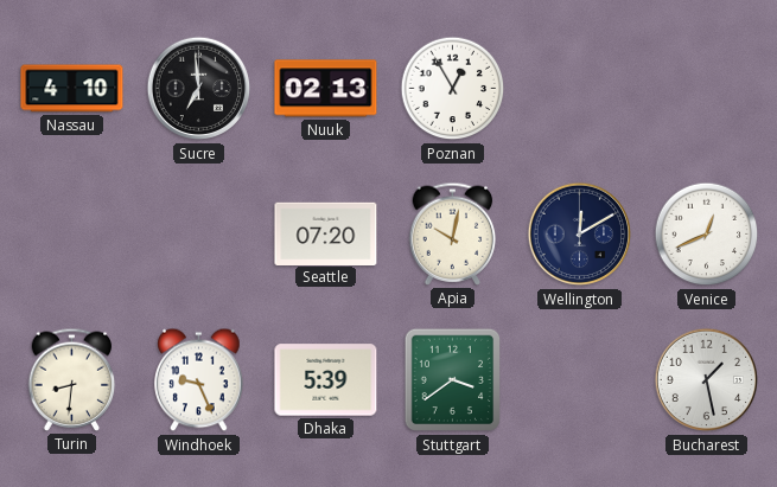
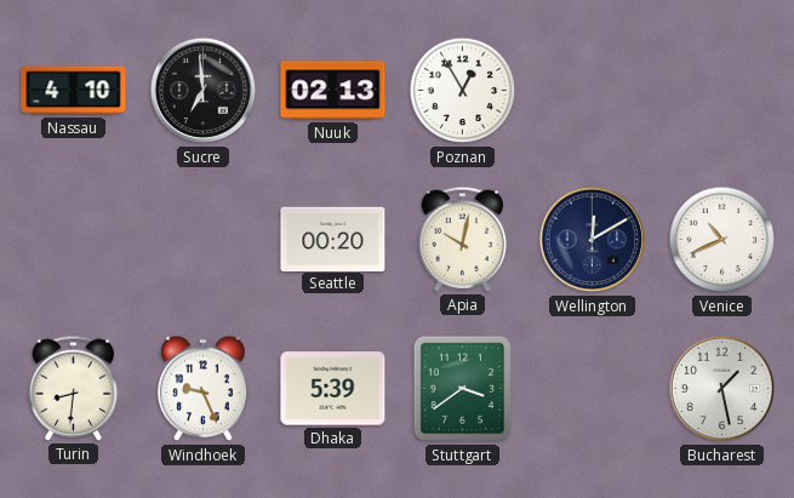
Seattle: 07:20 -> 00:20
Venice: 12:41 -> 10:41
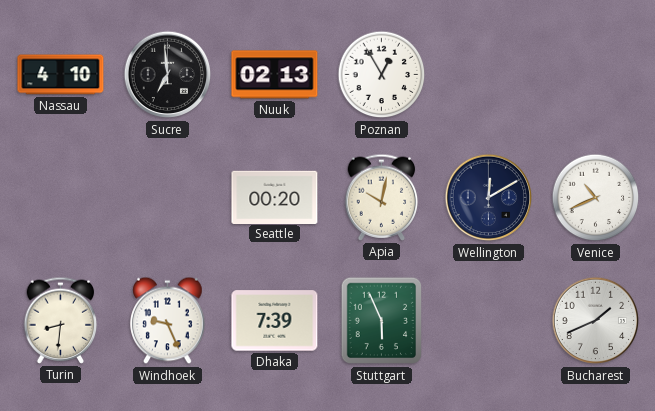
Dhaka: 5:39 -> 7:39
Stuttgart: 3:39 -> 5:56
Bucharest: 1:28 -> 1:41
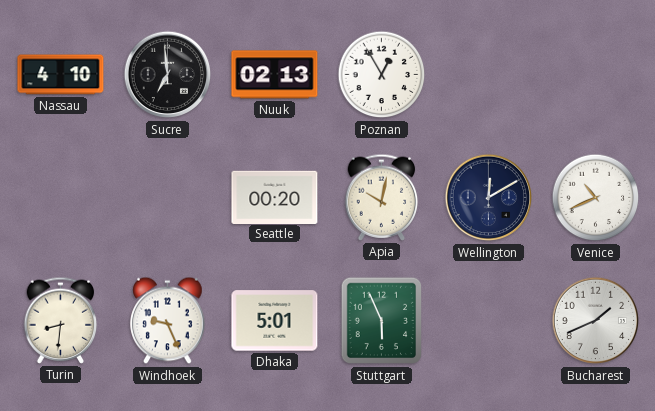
Dhaka: 7:39 -> 5:01
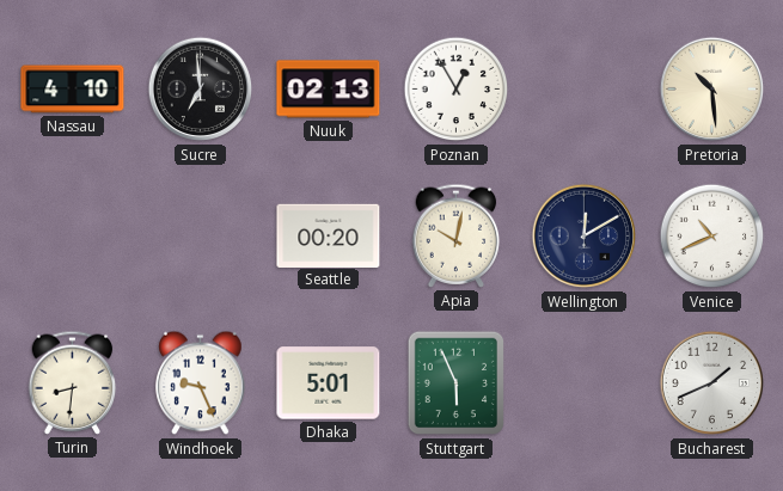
Pretoria: none -> 10:29
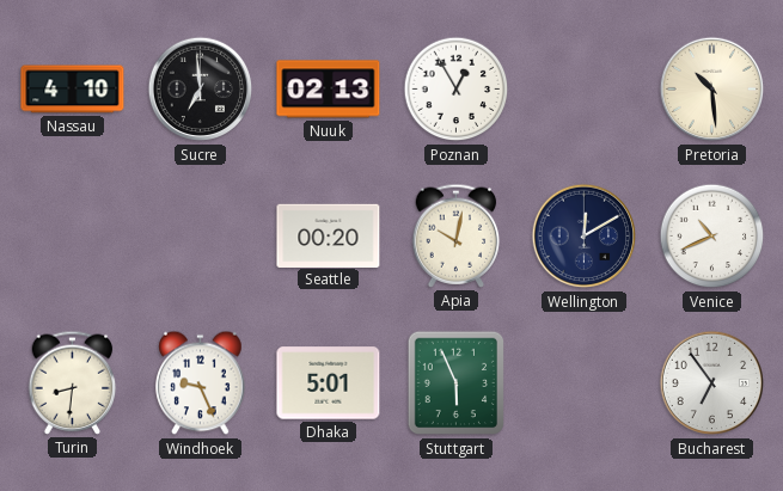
Bucharest: 1:41 -> 6:54
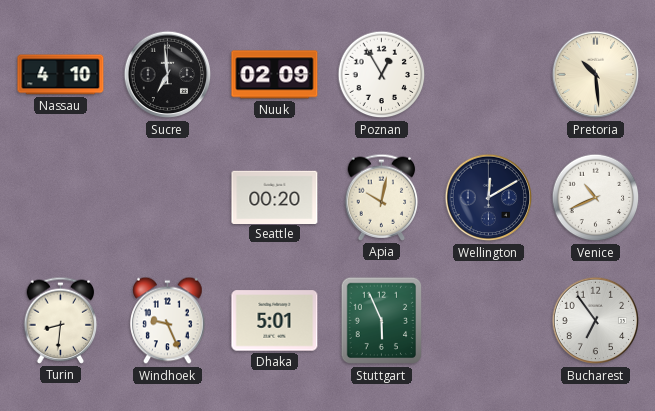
Nuuk: 02:13 -> 02:09
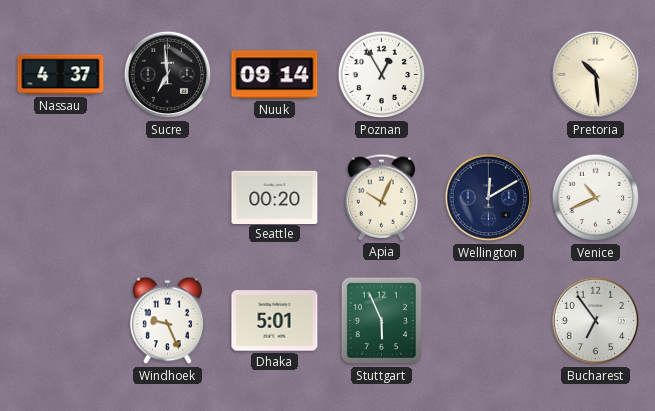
Nassau: 4:10 -> 4:37
Nuuk: 02:09 -> 09:14
Apia: 10:02 -> 10:04
Turin: 8:31 -> none
